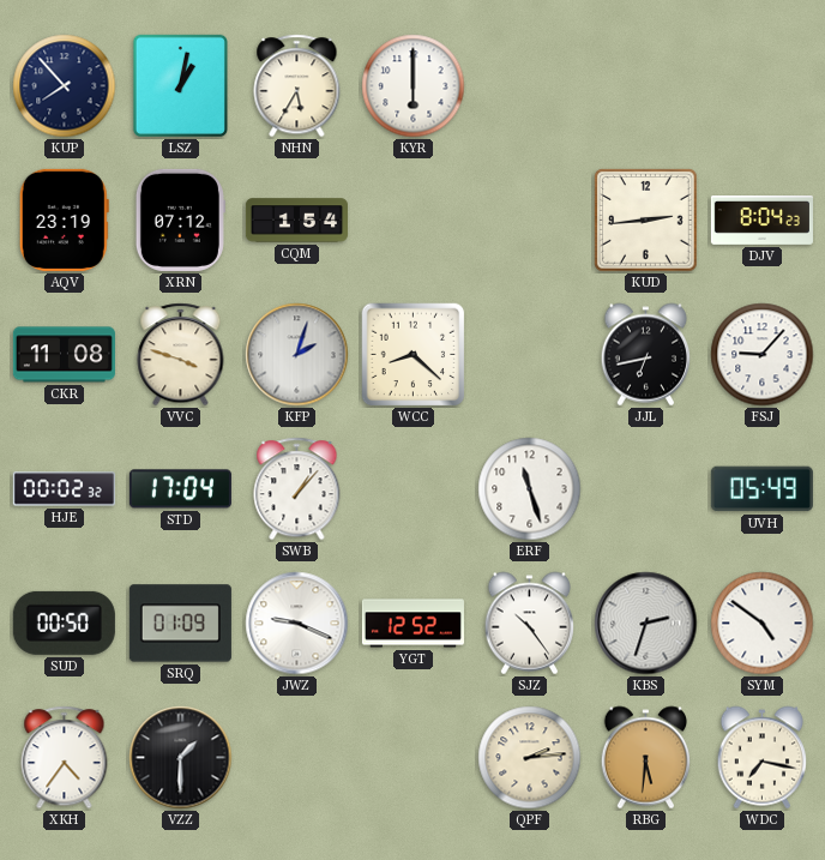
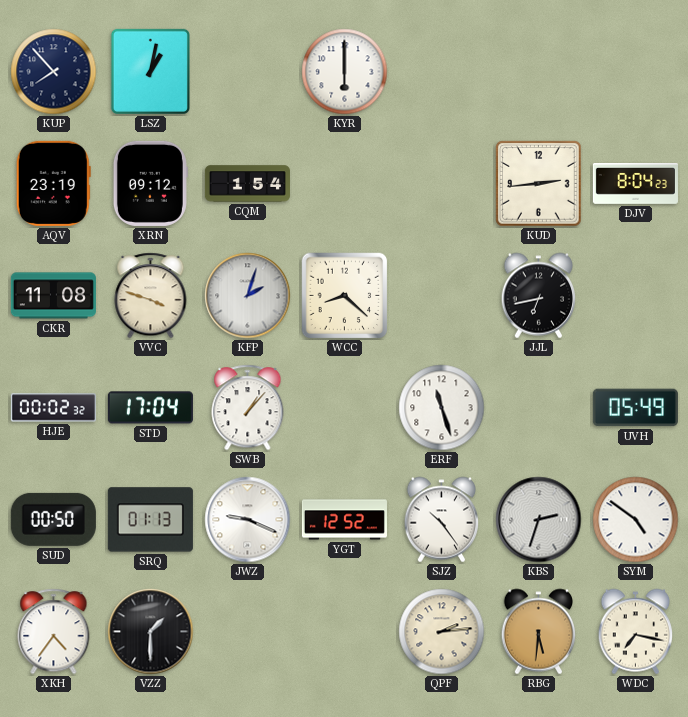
NHN: 5:35 -> none
XRN: 07:12 -> 09:12
FSJ: 9:07 -> none
SRQ: 01:09 -> 01:13
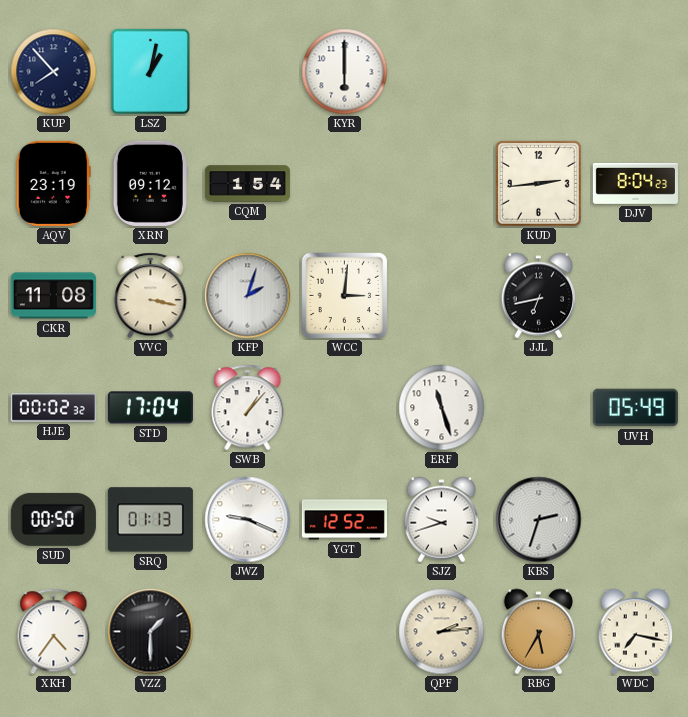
VVC: 3:48 -> 3:17
WCC: 8:22 -> 3:01
SJZ: 10:24 -> 9:42
SYM: 4:51 -> none
RBG: 5:31 -> 5:35
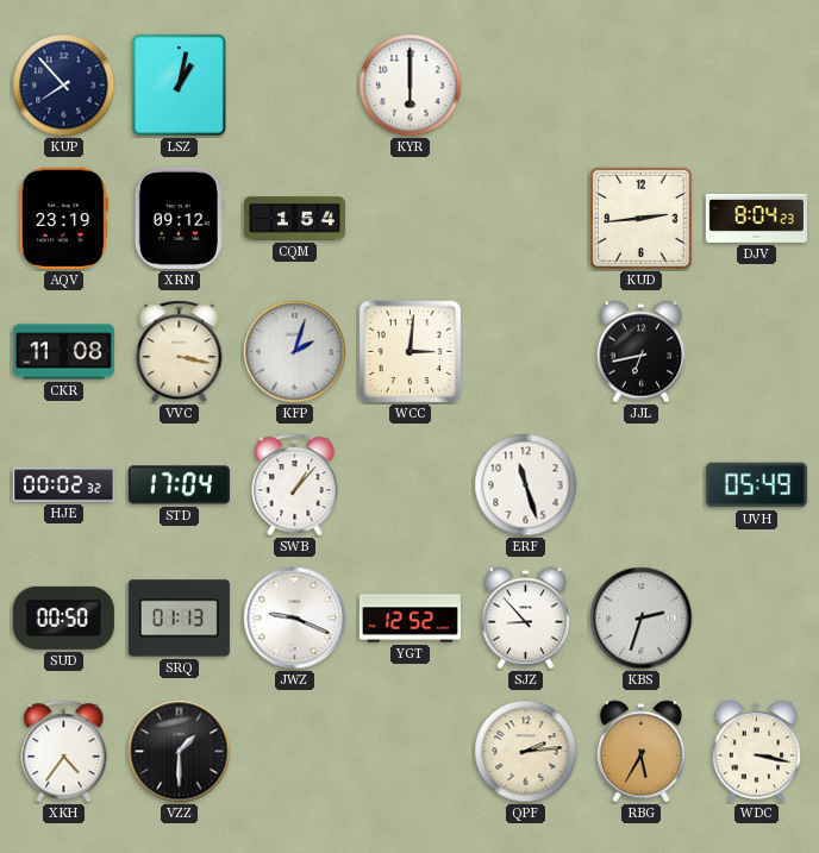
SJZ: 9:42 -> 8:53
WDC: 7:17 -> 3:17
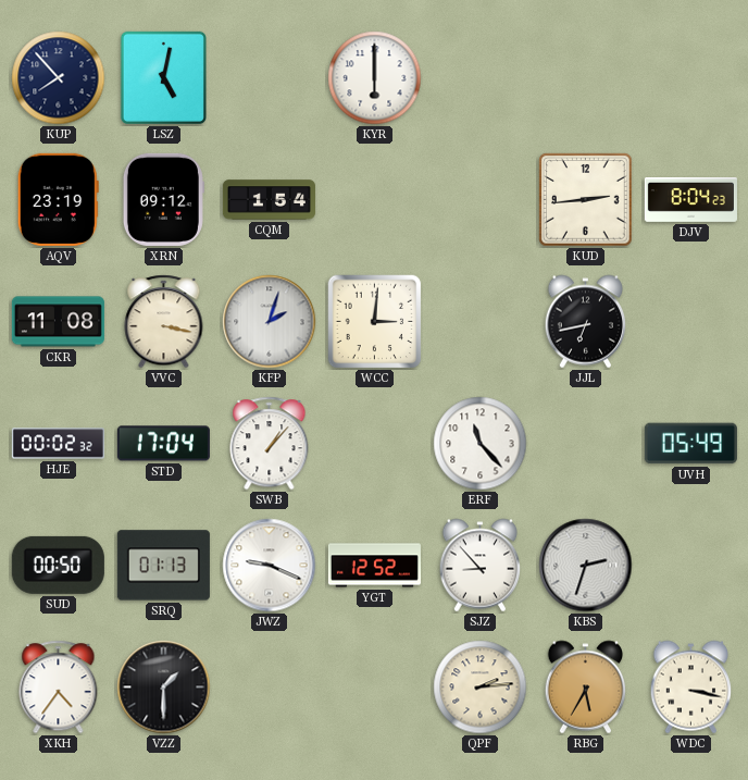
LSZ: 1:02 -> 5:02
ERF: 11:27 -> 11:23
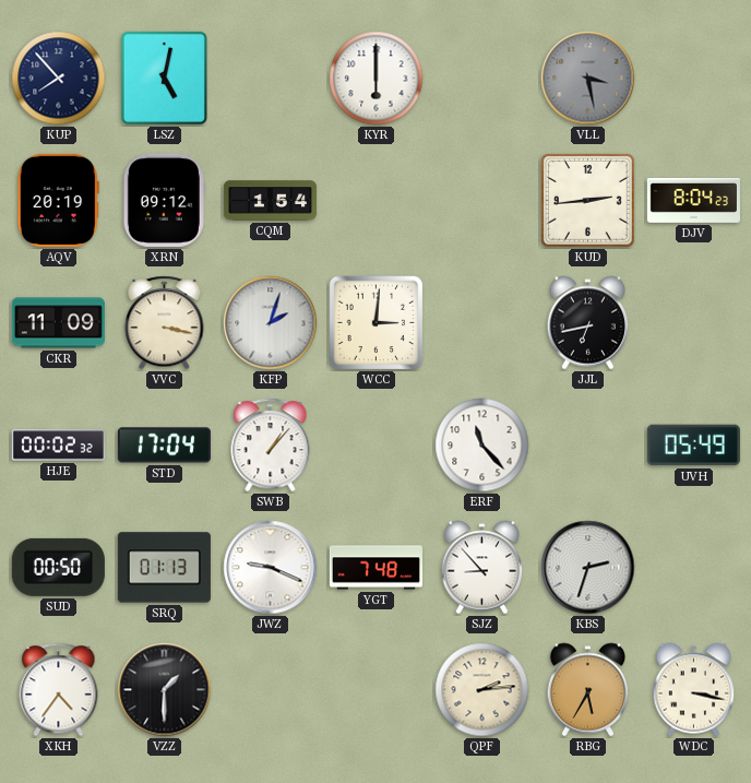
VLL: none -> 3:28
AQV: 23:19 -> 20:19
CKR: 11:08 -> 11:09
YGT: 12:52 -> 7:48
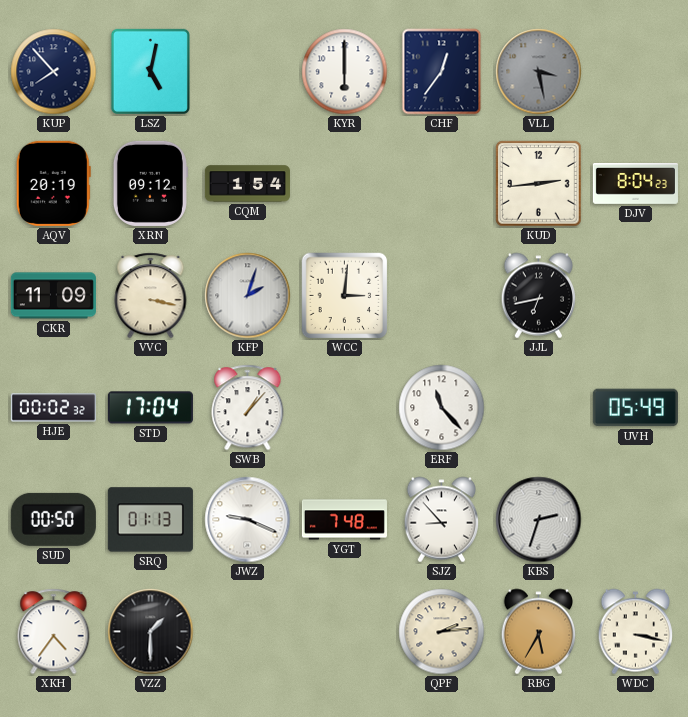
CHF: none -> 12:36
